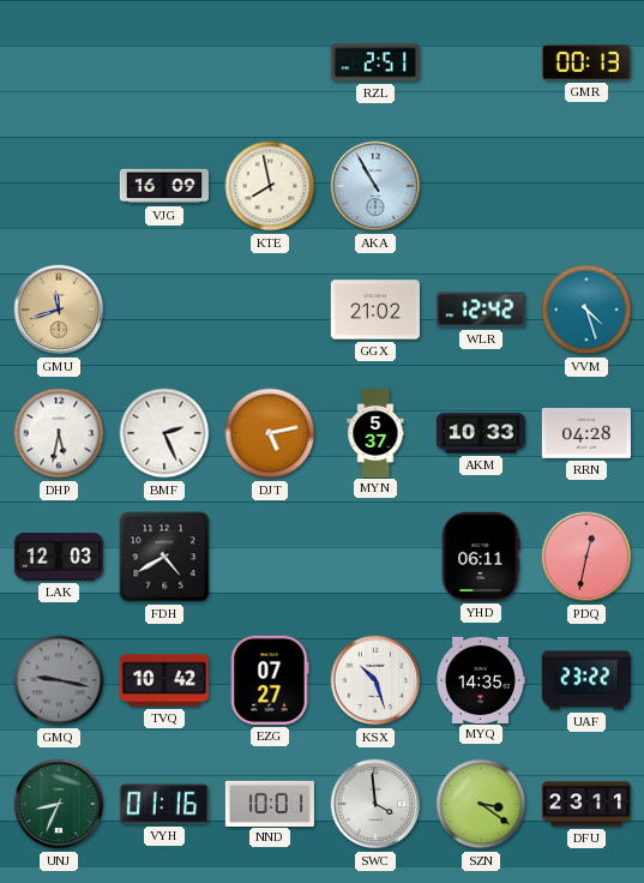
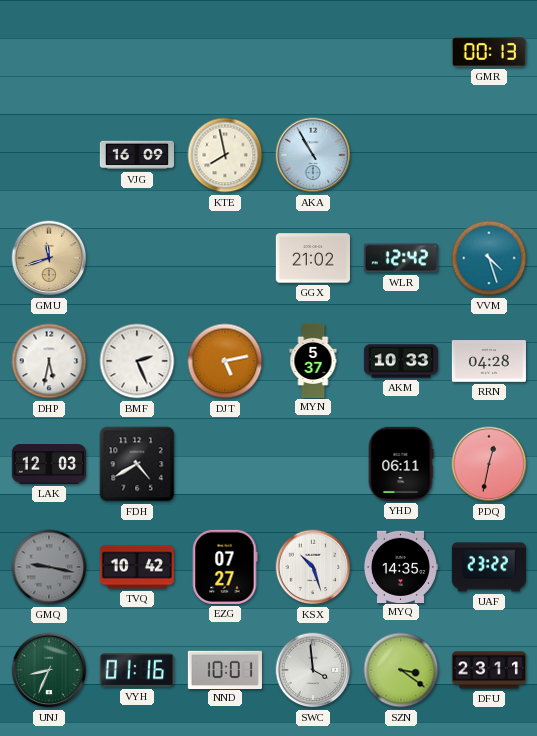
RZL: 2:51 -> none
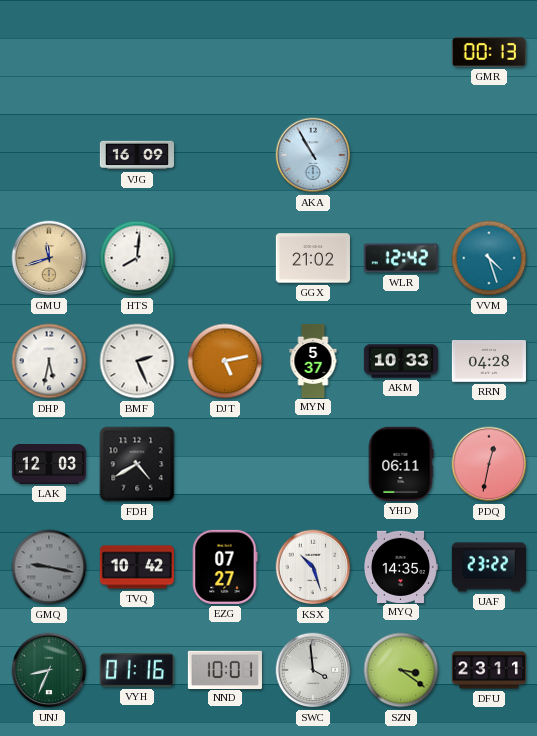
KTE: 7:58 -> none
HTS: none -> 8:01
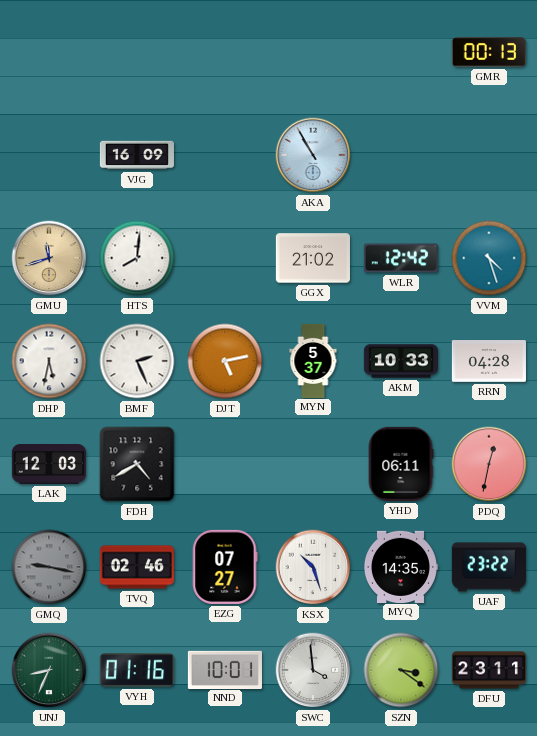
TVQ: 10:42 -> 02:46
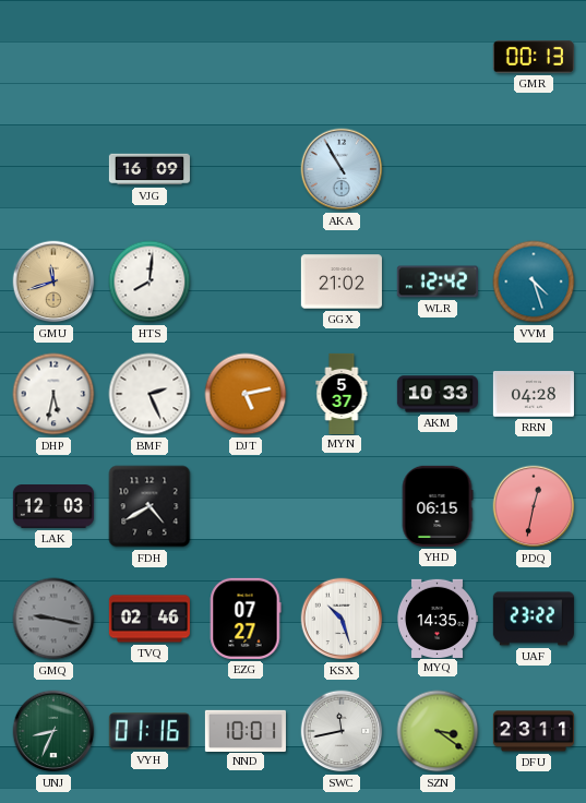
YHD: 06:11 -> 06:15
SWC: 3:59 -> 11:43
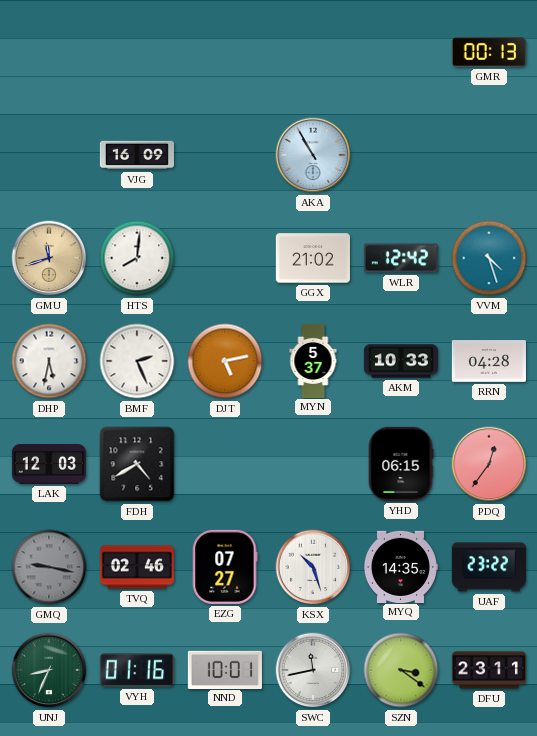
PDQ: 12:32 -> 12:36
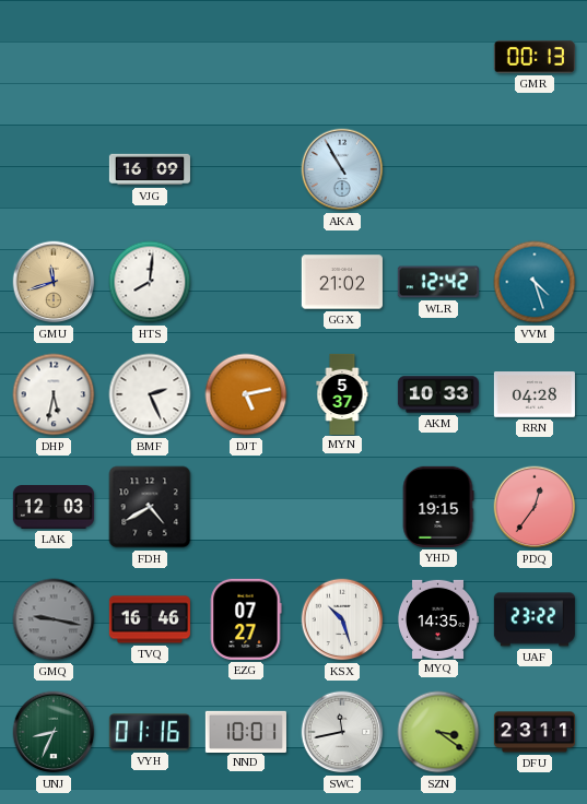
YHD: 06:15 -> 19:15
TVQ: 02:46 -> 16:46
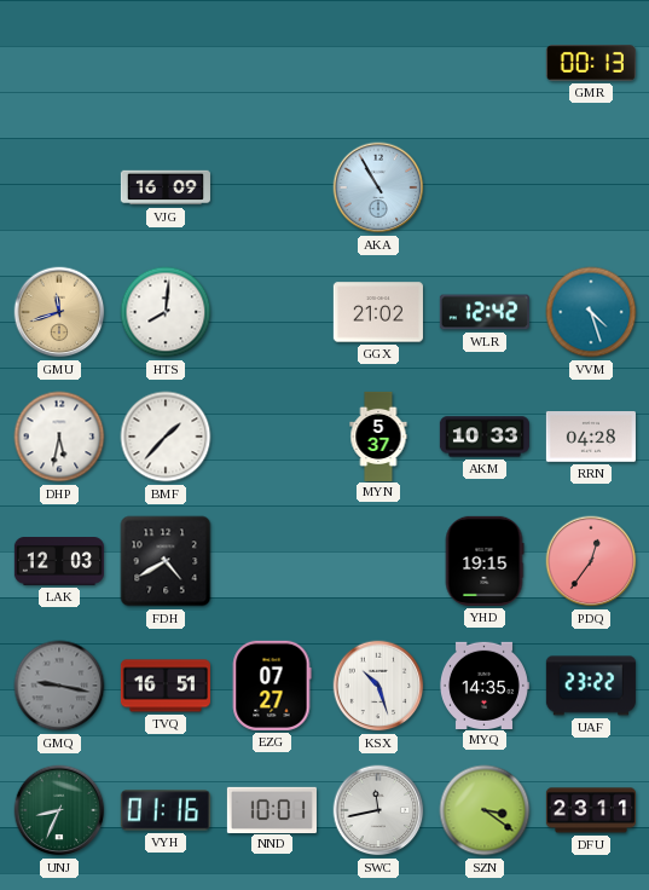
BMF: 2:26 -> 1:37
DJT: 5:13 -> none
TVQ: 16:46 -> 16:51
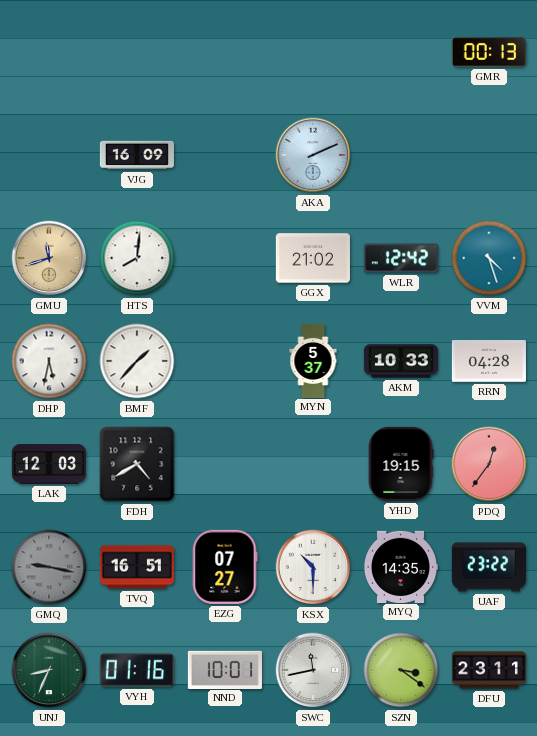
AKA: 10:55 -> 2:11
KSX: 10:27 -> 10:30
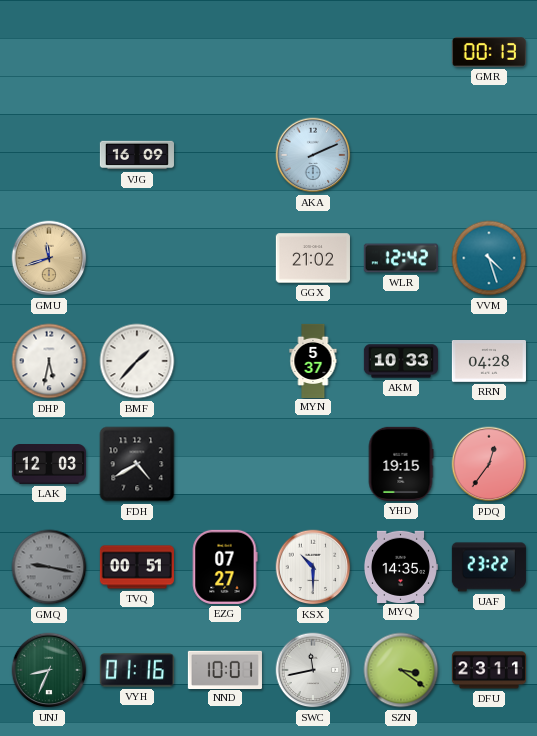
HTS: 8:01 -> none
TVQ: 16:51 -> 00:51
